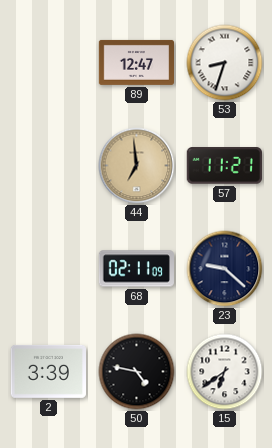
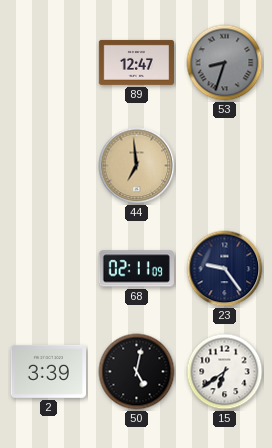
53 dial: white -> grey
57: 11:21 -> none
23: 9:22 -> 9:24
50: 4:47 -> 5:02
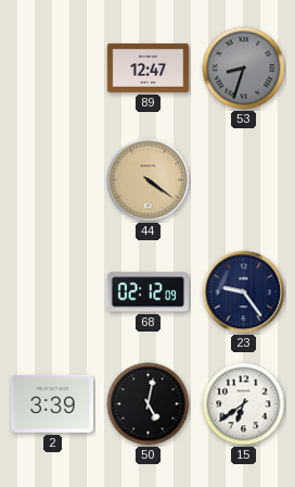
44: 6:59 -> 4:21
68: 02:11 -> 02:12
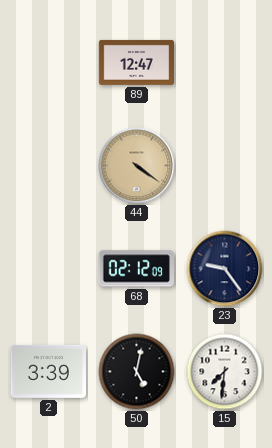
53: 8:33 -> none
15: 6:39 -> 7:31
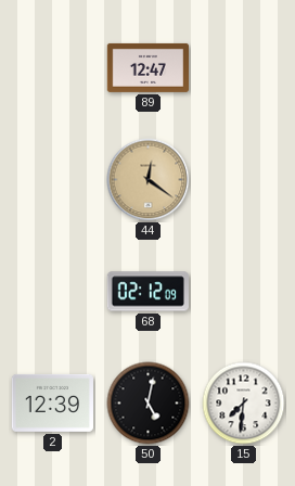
44: 4:21 -> 12:21
23: 9:24 -> none
2: 3:39 -> 12:39
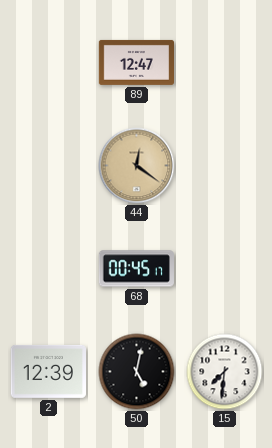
68: 02:12 -> 00:45
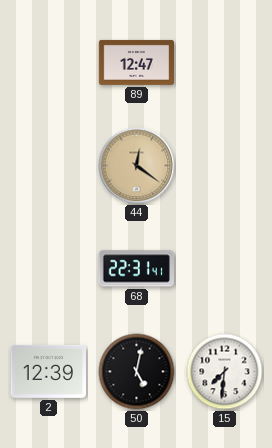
68: 00:45 -> 22:31
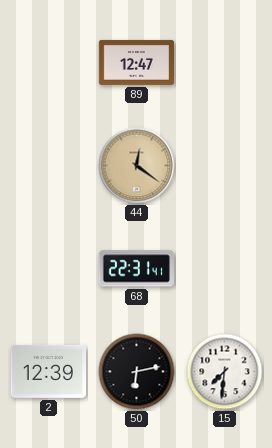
50: 5:02 -> 6:13
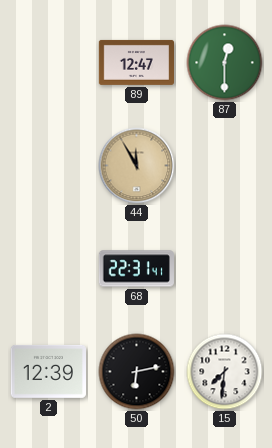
87: none -> 12:30
44: 12:21 -> 11:55
